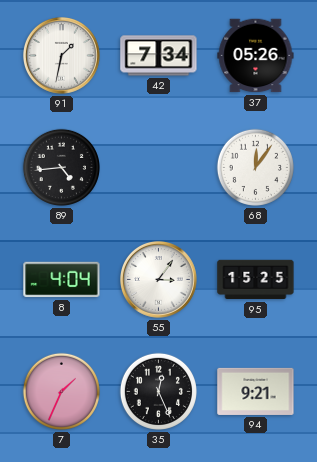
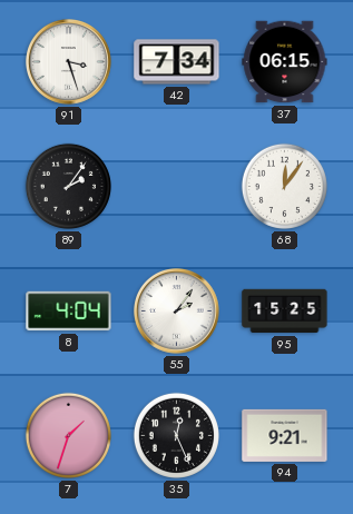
91: 1:32 -> 3:27
37: 05:26 -> 06:15
89: 4:44 -> 2:06
55: 3:06 -> 2:06
7: 1:34 -> 1:33
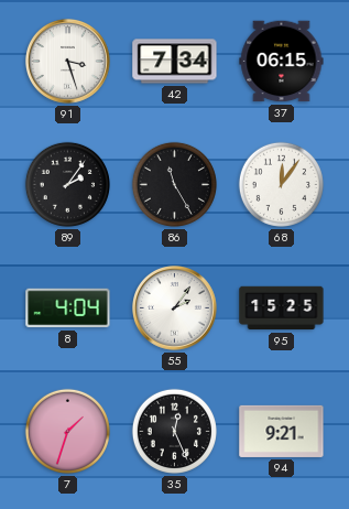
86: none -> 11:25
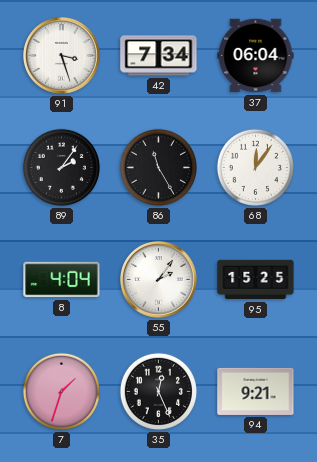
37: 06:15 -> 06:04
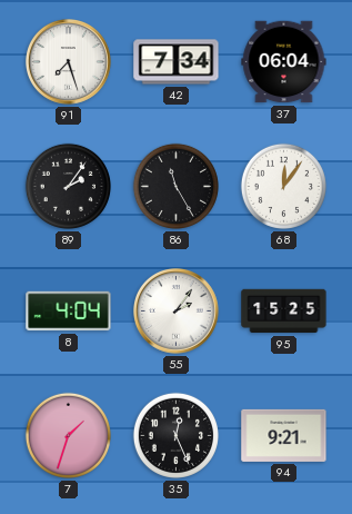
91: 3:27 -> 7:27
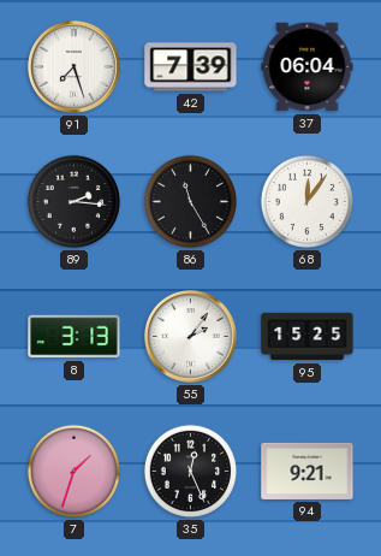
42: 7:34 -> 7:39
89: 2:06 -> 2:16
8: 4:04 -> 3:13
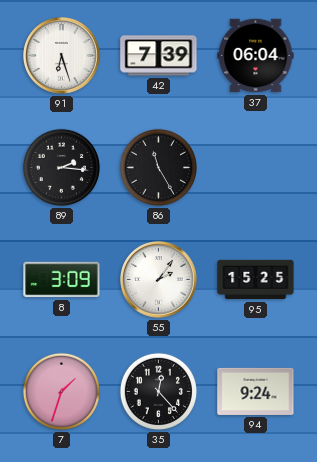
91: 7:27 -> 6:27
68: 12:06 -> none
8: 3:13 -> 3:09
35: 12:26 -> 12:23
94: 9:21 -> 9:24
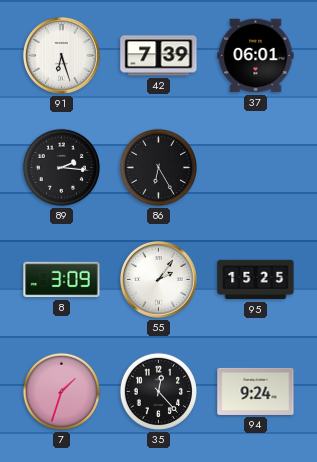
37: 06:04 -> 06:01
86: 11:25 -> 6:25
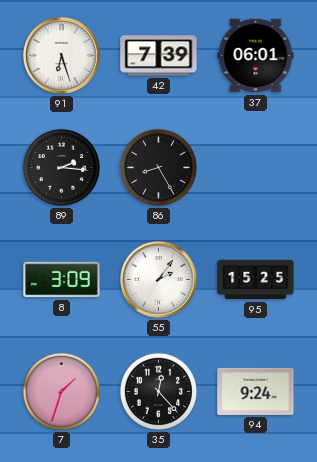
86: 6:25 -> 8:25
